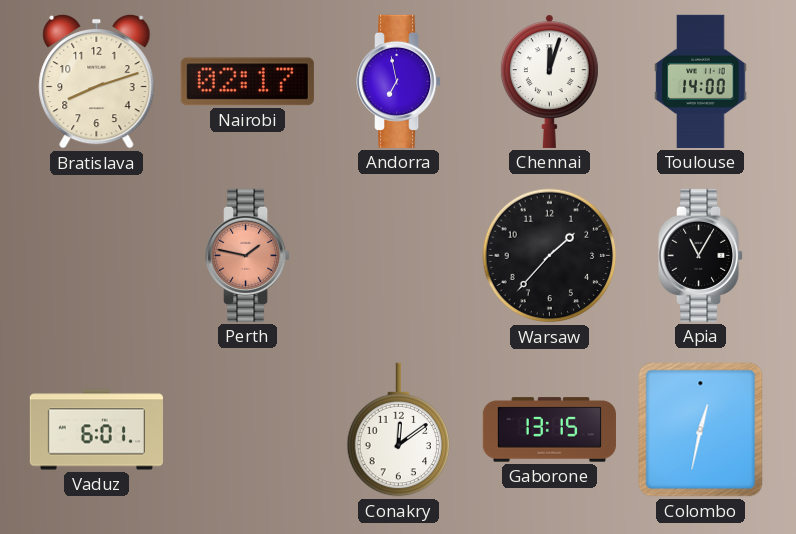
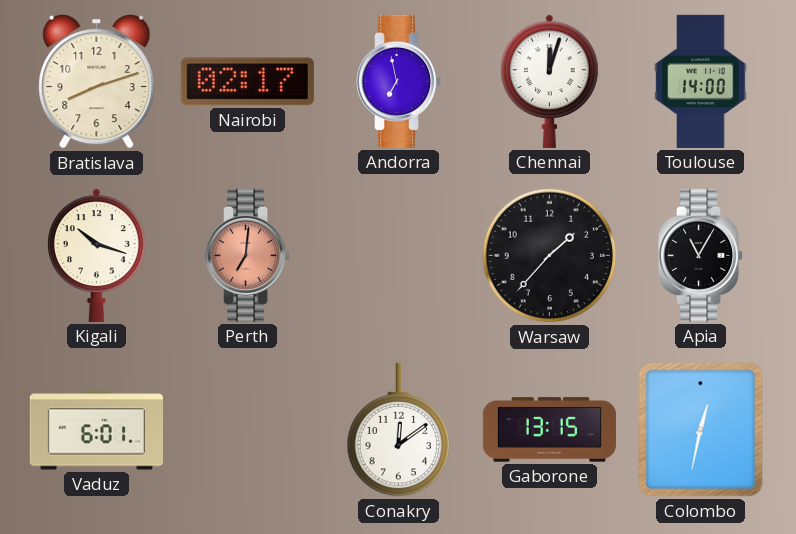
Kigali: none -> 10:18
Perth: 1:47 -> 7:01
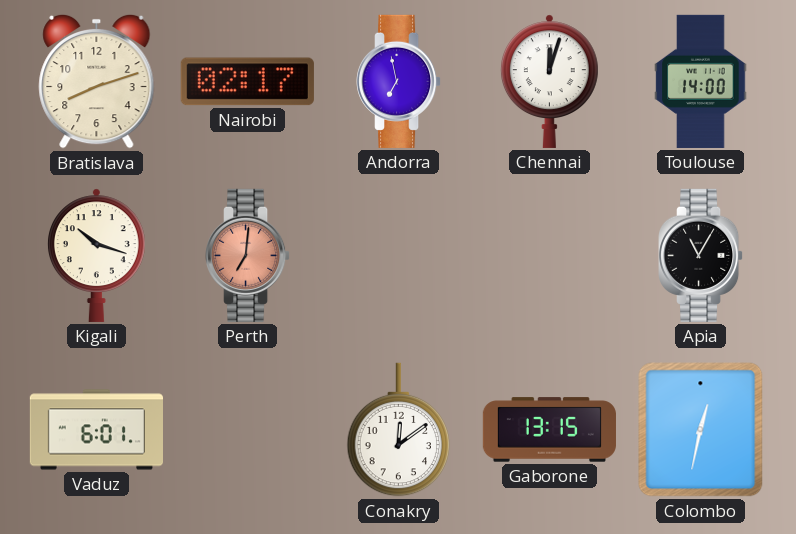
Warsaw: 1:37 -> none
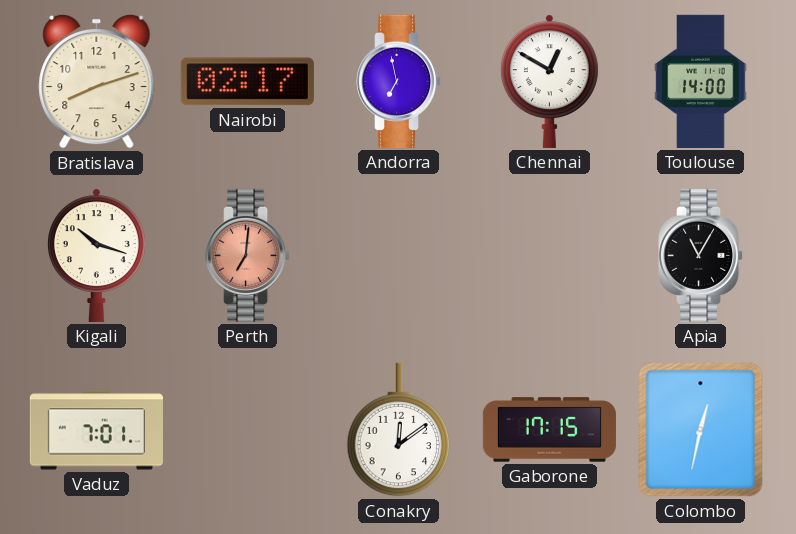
Chennai: 12:03 -> 12:50
Vaduz: 6:01 -> 7:01
Gaborone: 13:15 -> 17:15
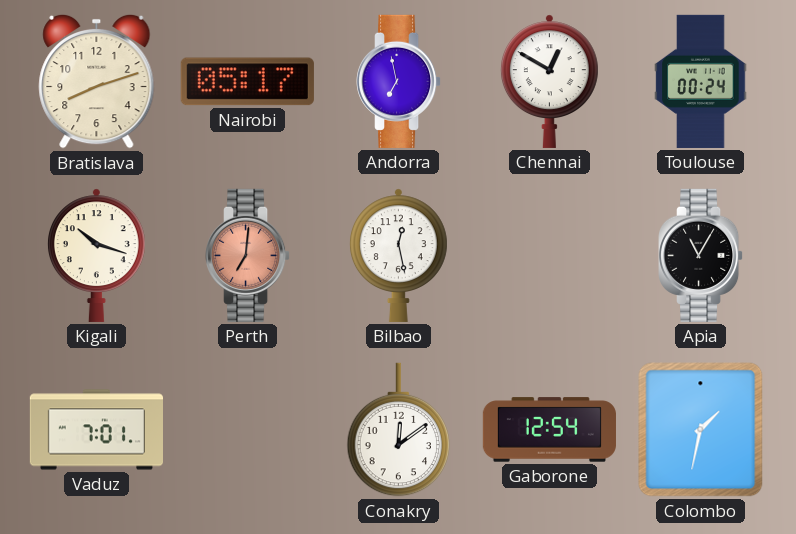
Nairobi: 02:17 -> 05:17
Toulouse: 14:00 -> 00:24
Bilbao: none -> 12:28
Gaborone: 17:15 -> 12:54
Colombo: 12:32 -> 1:32
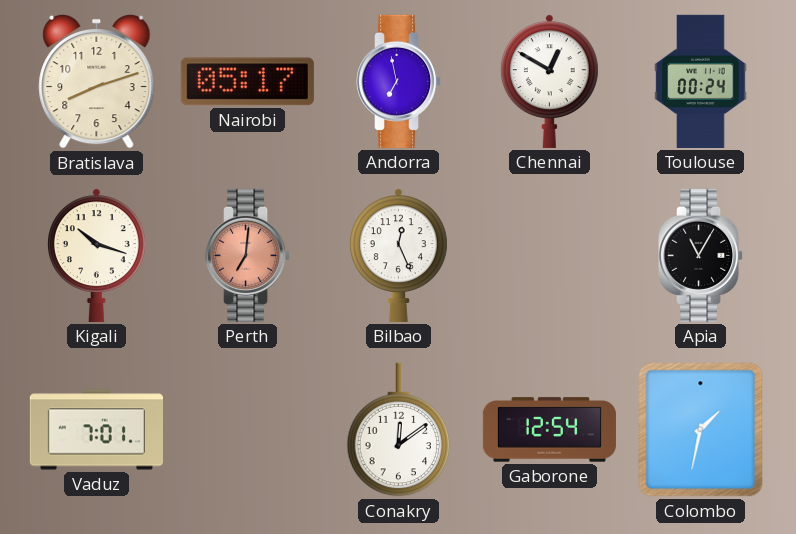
Bilbao: 12:28 -> 12:26
